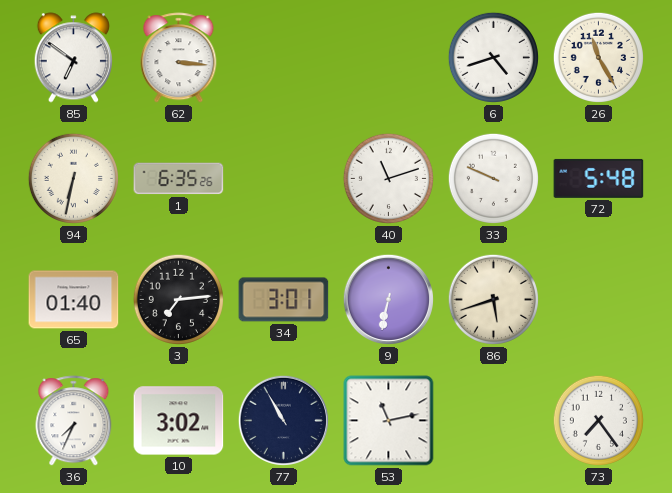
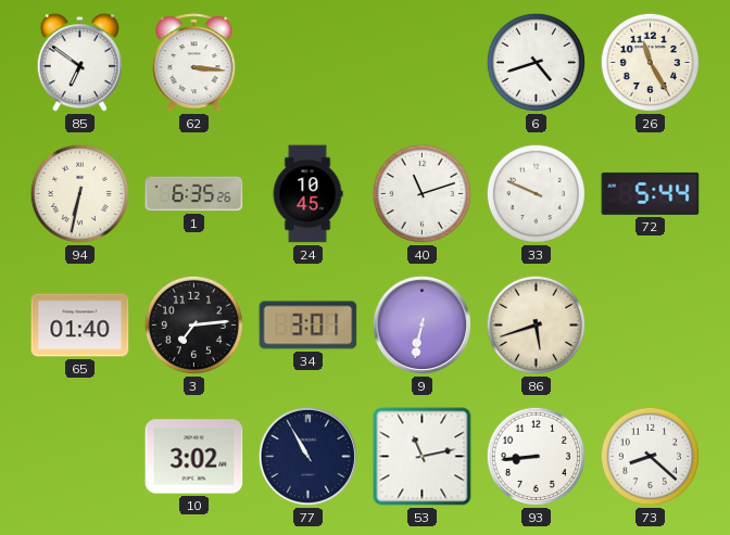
24: none -> 10:45
72: 5:48 -> 5:44
36: 7:34 -> none
93: none -> 8:44
73: 7:24 -> 8:22
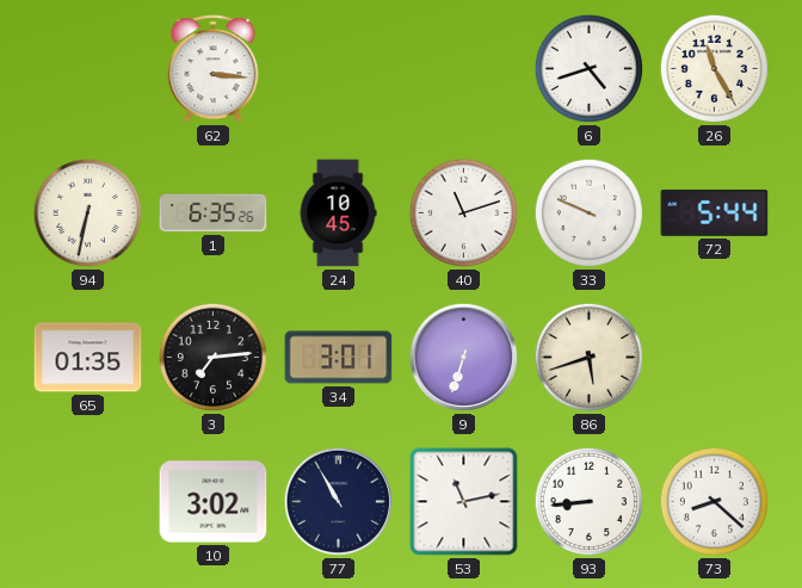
85: 6:51 -> none
65: 01:40 -> 01:35
9: 6:32 -> 6:33
